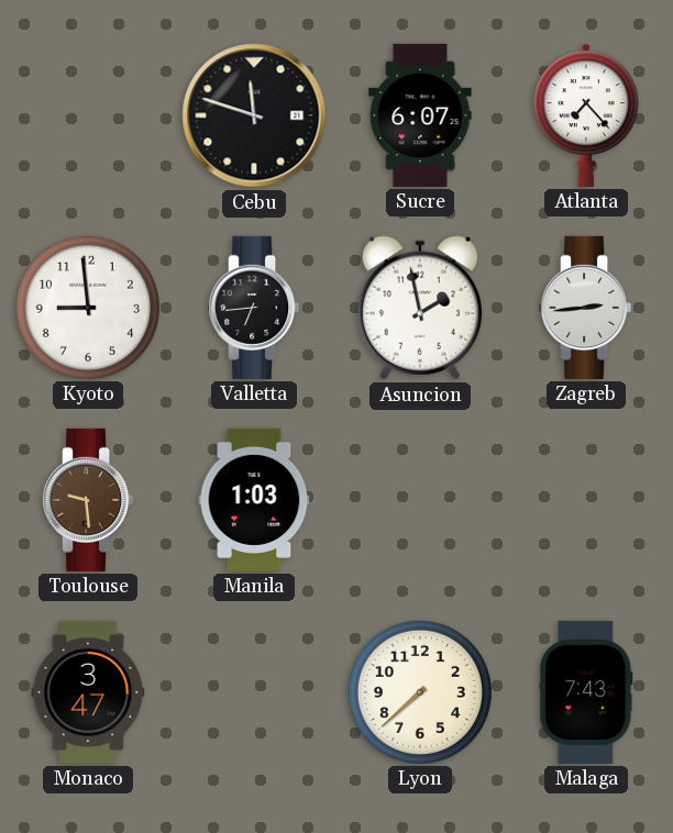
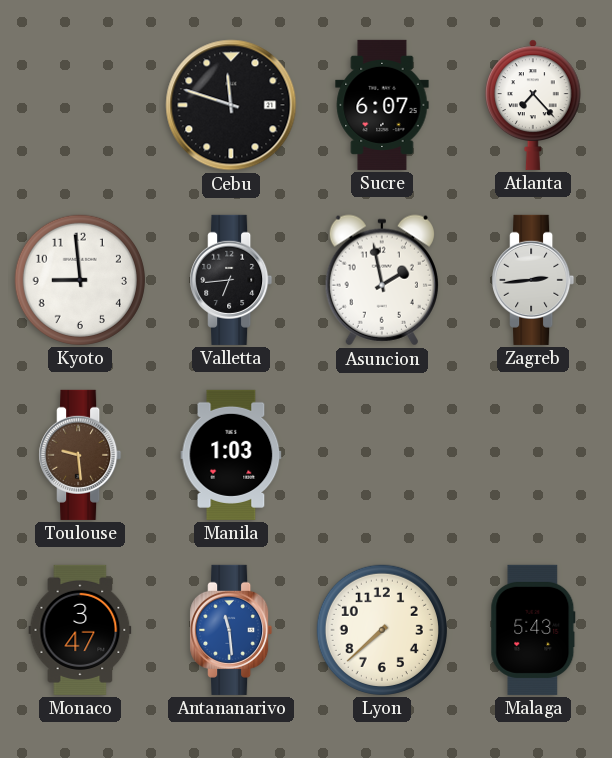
Antananarivo: none -> 11:29
Malaga: 7:43 -> 5:43
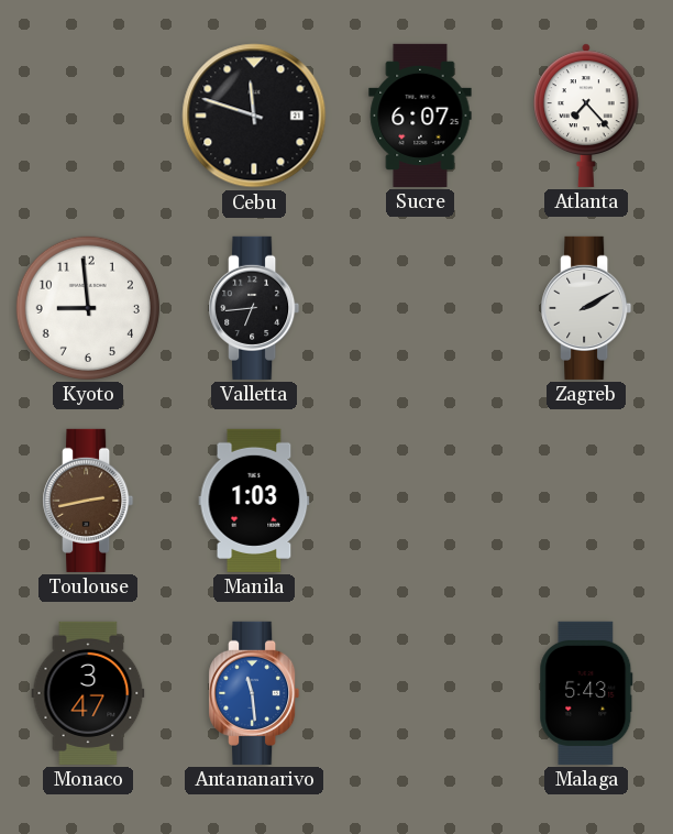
Asuncion: 1:58 -> none
Zagreb: 2:44 -> 2:10
Toulouse: 9:29 -> 2:43
Lyon: 7:38 -> none
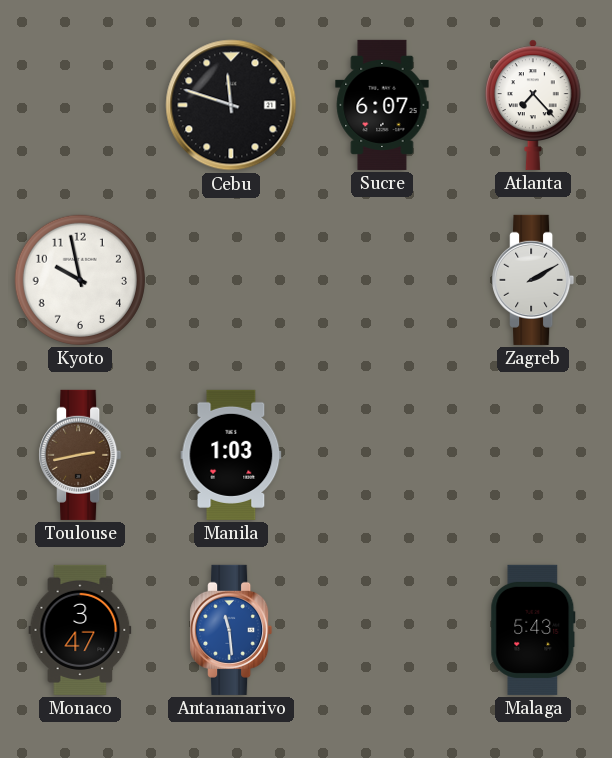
Kyoto: 8:59 -> 9:58
Valletta: 6:44 -> none
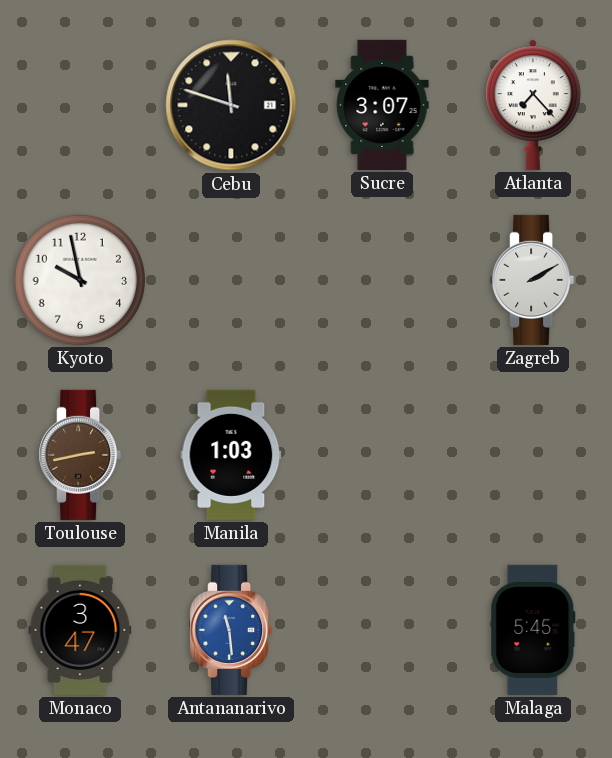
Sucre: 6:07 -> 3:07
Malaga: 5:43 -> 5:45
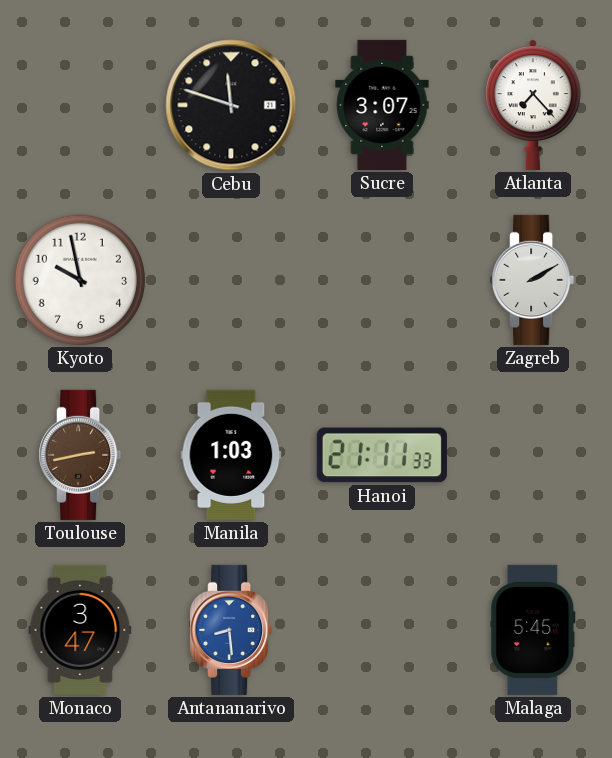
Hanoi: none -> 21:11
Antananarivo: 11:29 -> 8:29
